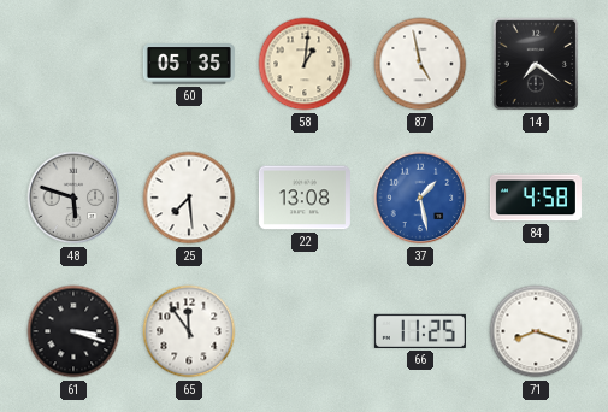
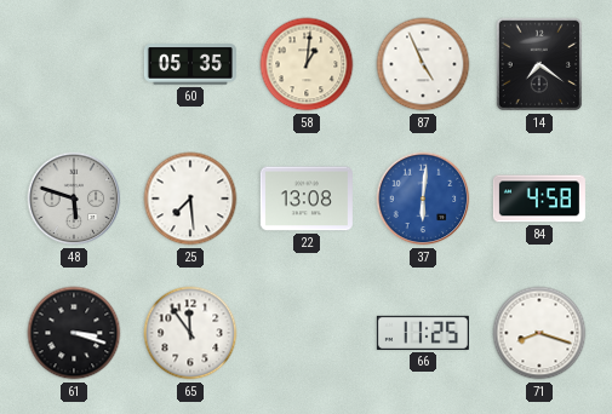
87: 4:58 -> 4:56
37: 1:28 -> 6:01
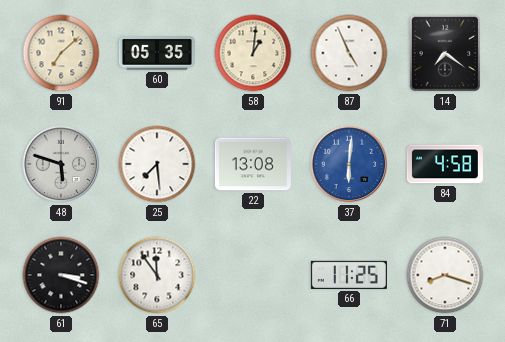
91: none -> 7:08
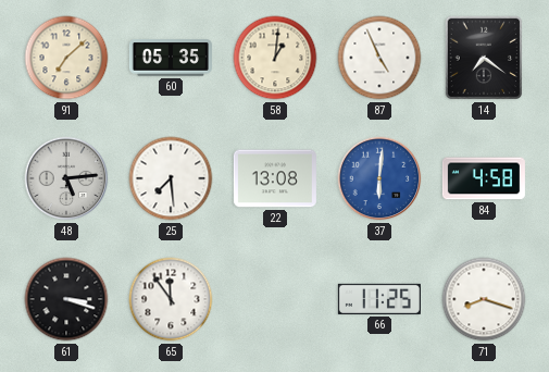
48: 5:48 -> 5:14
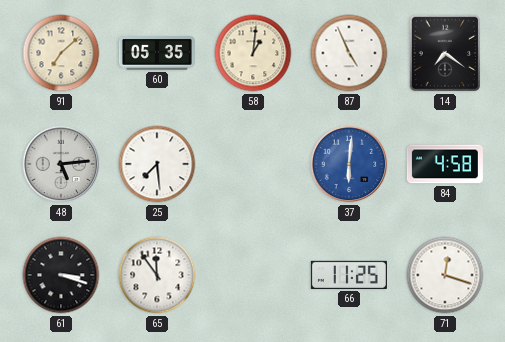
22: 13:08 -> none
71: 8:18 -> 12:18
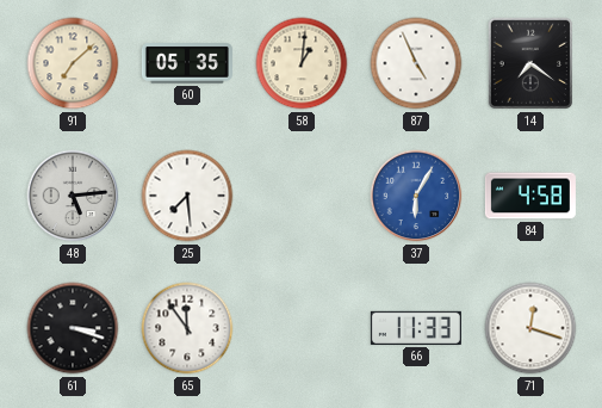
37: 6:01 -> 6:05
66: 11:25 -> 11:33
